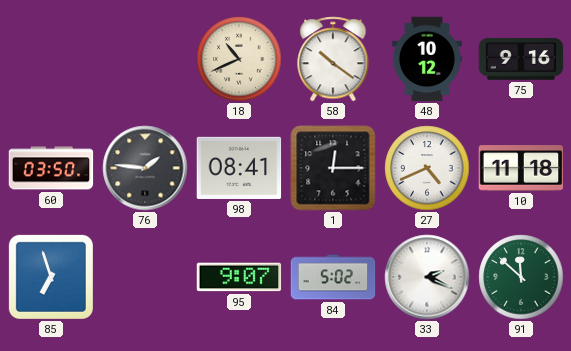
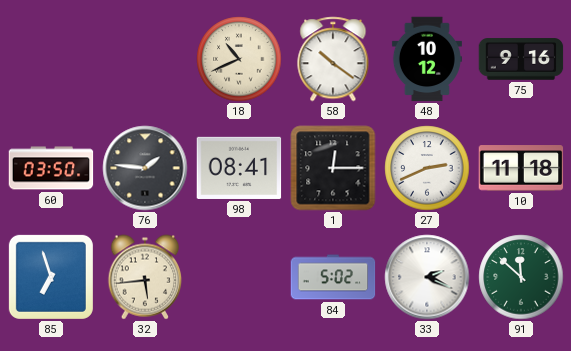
27: 4:41 -> 2:41
32: none -> 5:44
95: 9:07 -> none
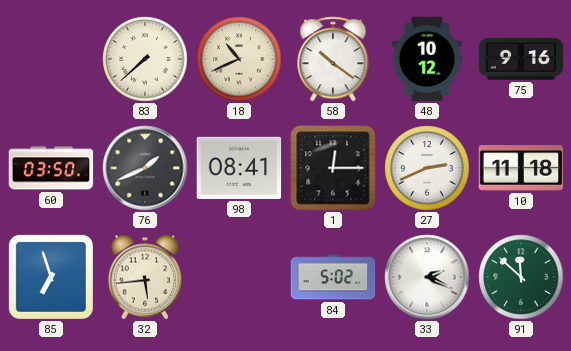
83: none -> 7:38
76: 1:46 -> 1:41
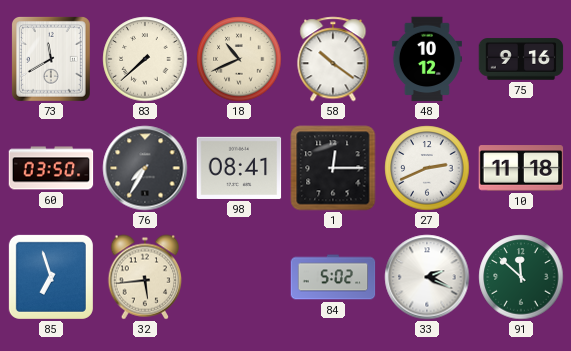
73: none -> 11:40
76: 1:41 -> 7:35
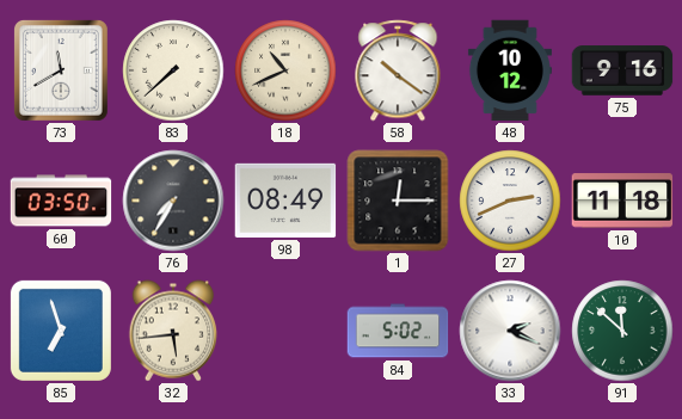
98: 08:41 -> 08:49
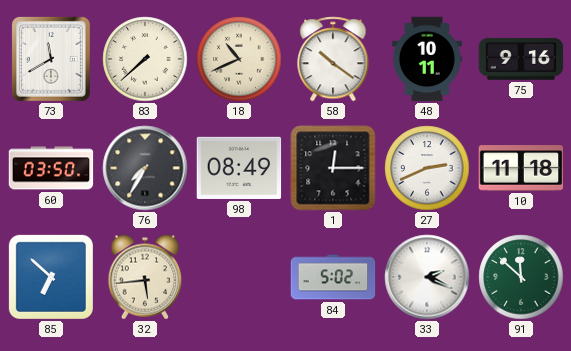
48: 10:12 -> 10:11
85: 6:57 -> 6:52
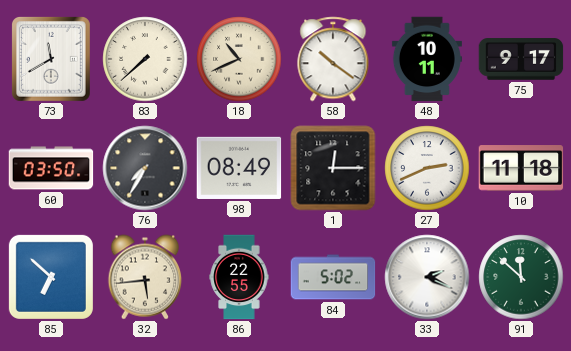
75: 9:16 -> 9:17
86: none -> 22:55
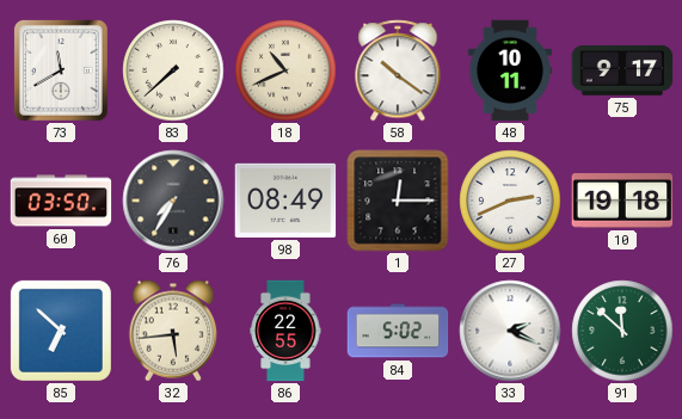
10: 11:18 -> 19:18
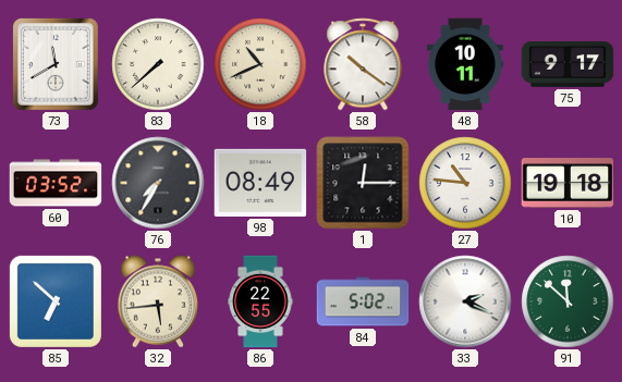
60: 03:50 -> 03:52
27: 2:41 -> 10:46
